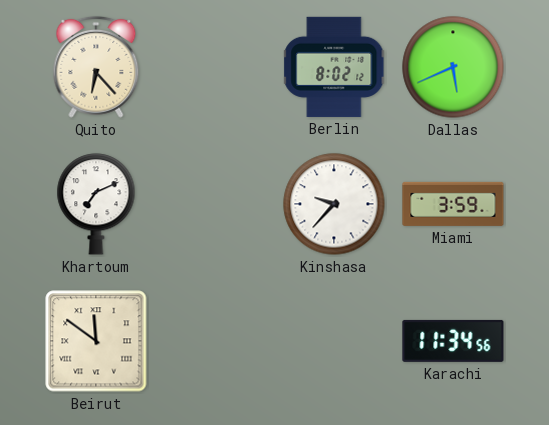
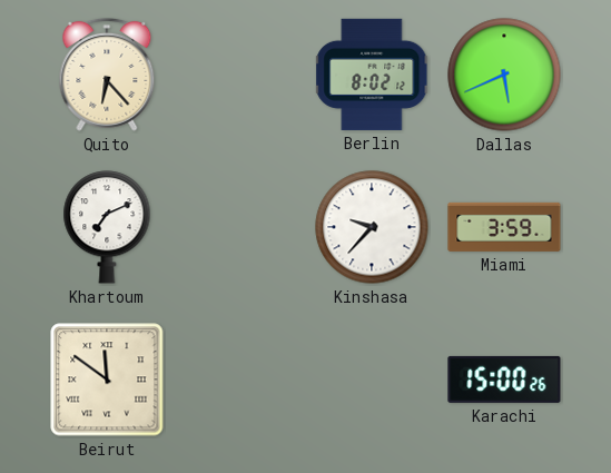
Karachi: 11:34 -> 15:00
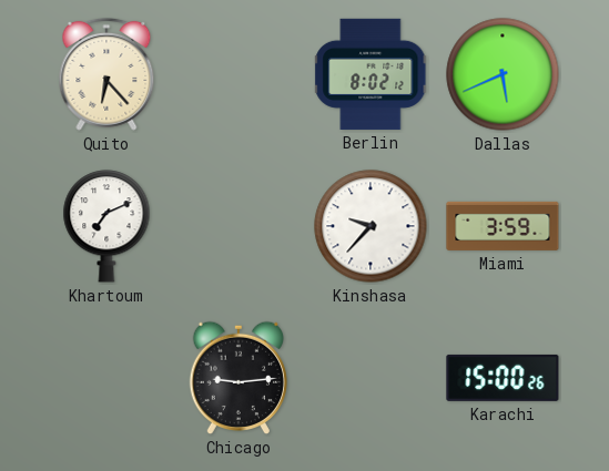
Beirut: 11:51 -> none
Chicago: none -> 9:14
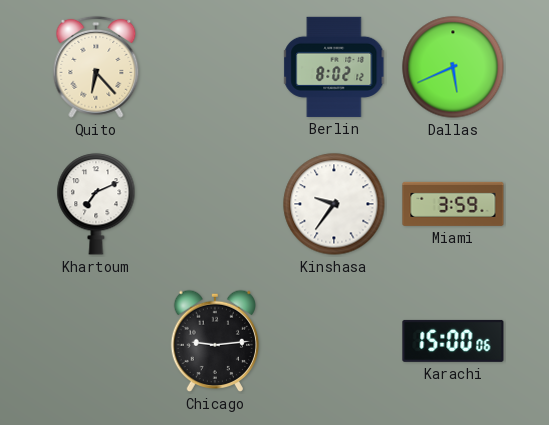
Kinshasa: 9:37 -> 9:36
Karachi: 15:00:26 -> 15:00:06
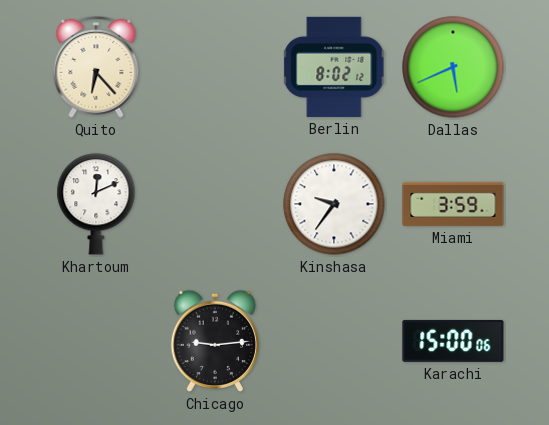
Khartoum: 7:11 -> 12:11
